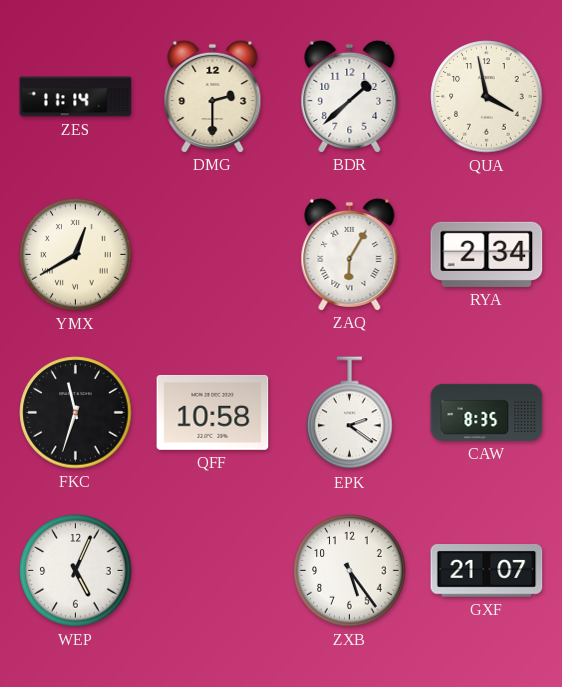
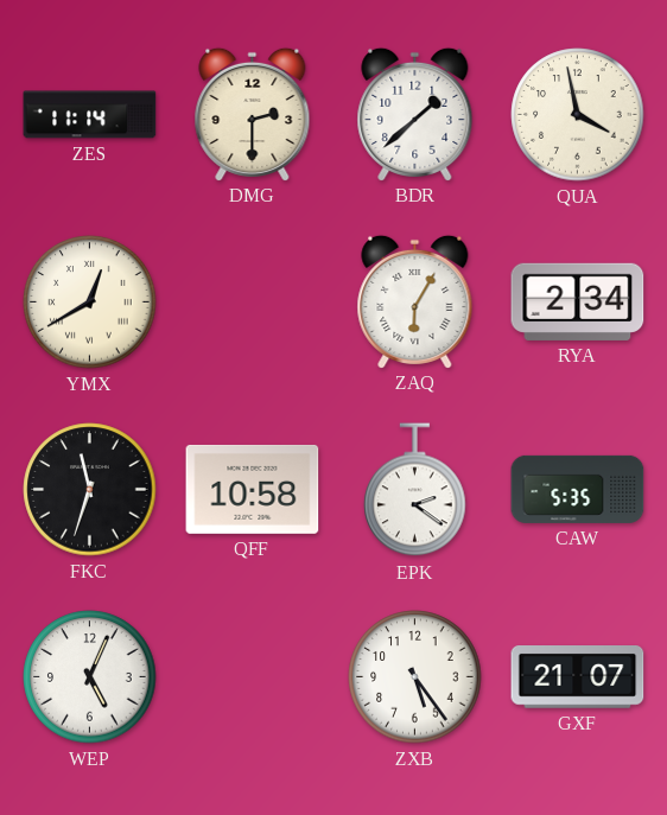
CAW: 8:35 -> 5:35
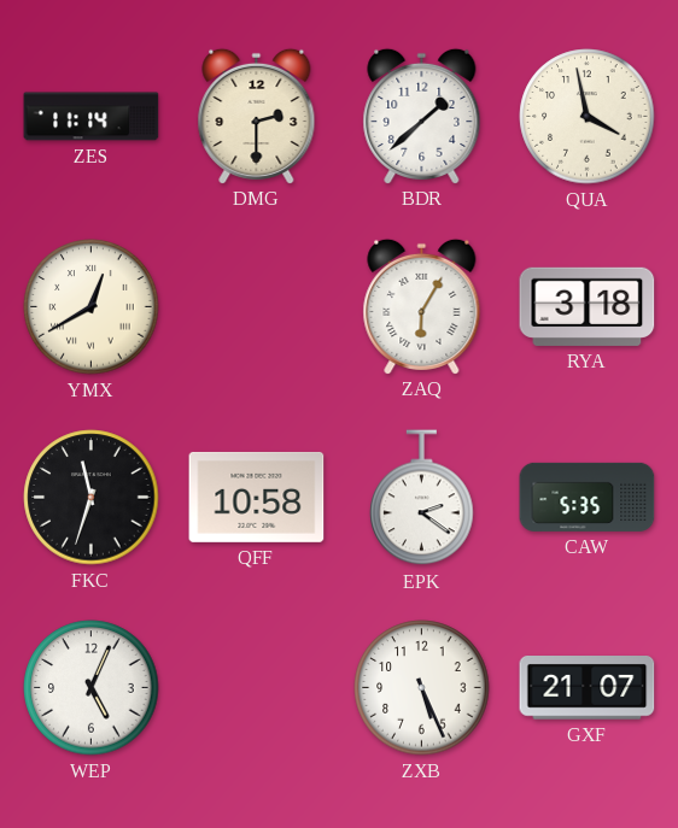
RYA: 2:34 -> 3:18
ZXB: 5:24 -> 5:26
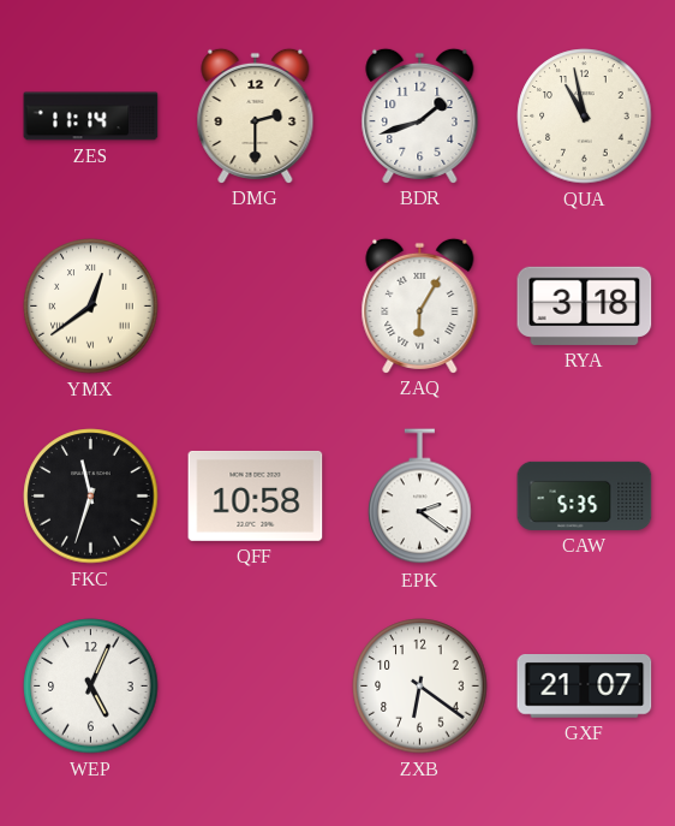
BDR: 1:38 -> 1:42
QUA: 3:58 -> 10:58
YMX: 12:40 -> 12:39
ZXB: 5:26 -> 6:21
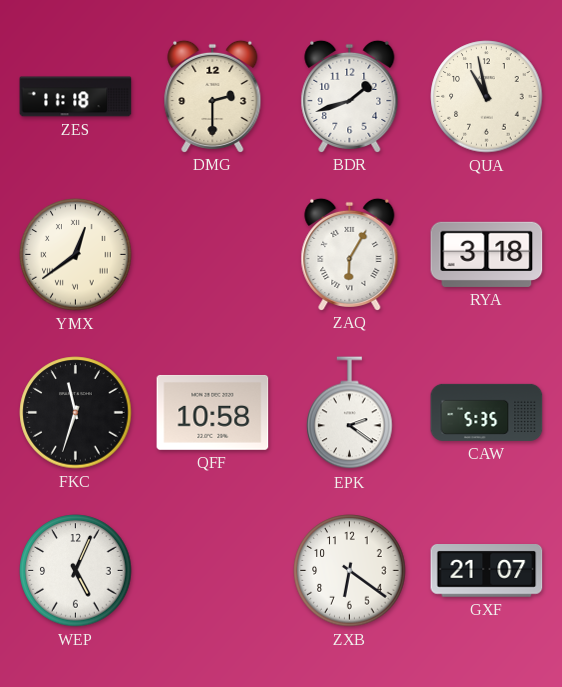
ZES: 11:14 -> 11:18
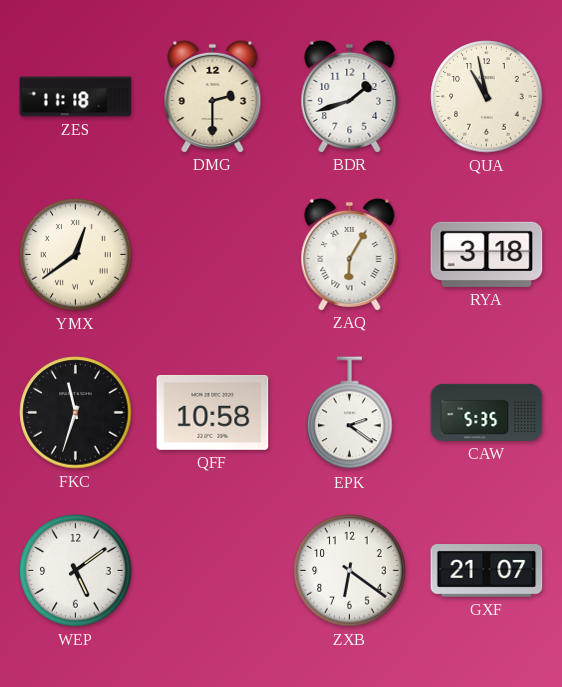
WEP: 5:04 -> 5:09
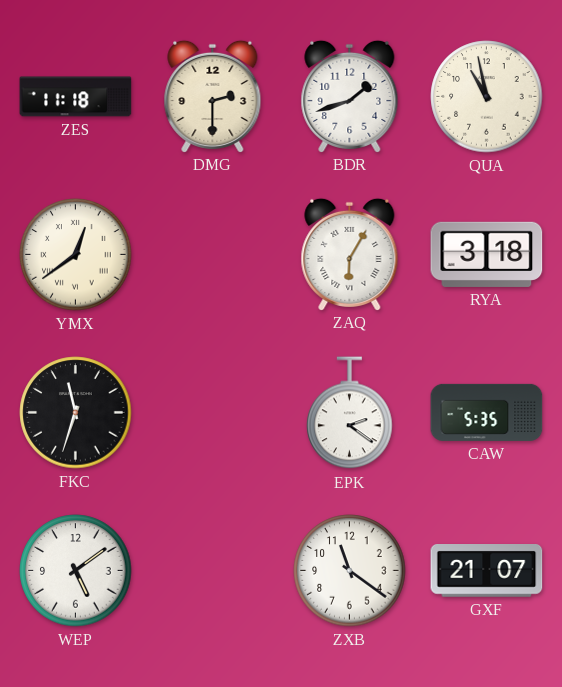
QFF: 10:58 -> none
ZXB: 6:21 -> 11:21
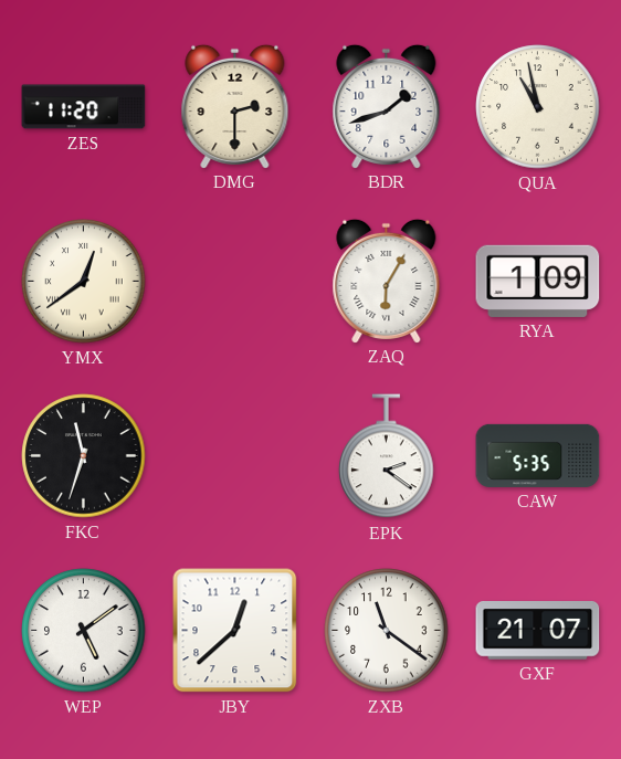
ZES: 11:18 -> 11:20
RYA: 3:18 -> 1:09
JBY: none -> 12:38
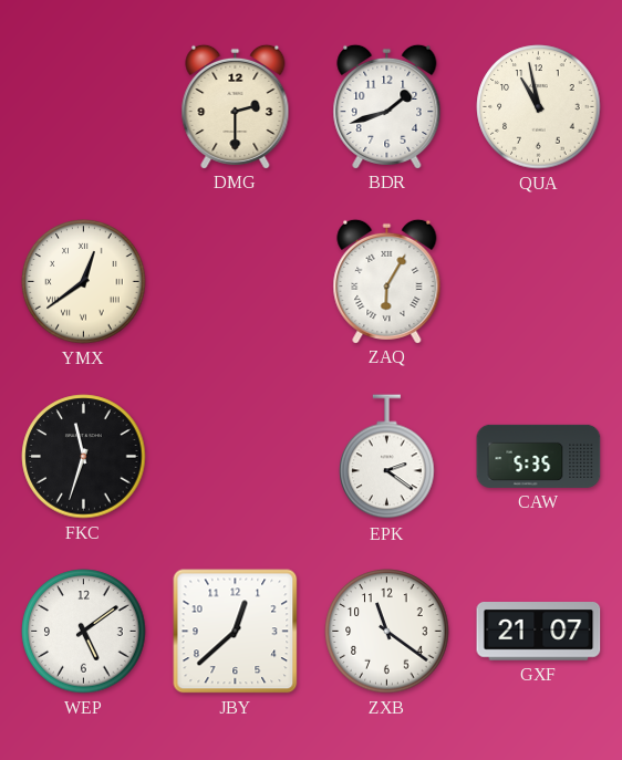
ZES: 11:20 -> none
RYA: 1:09 -> none
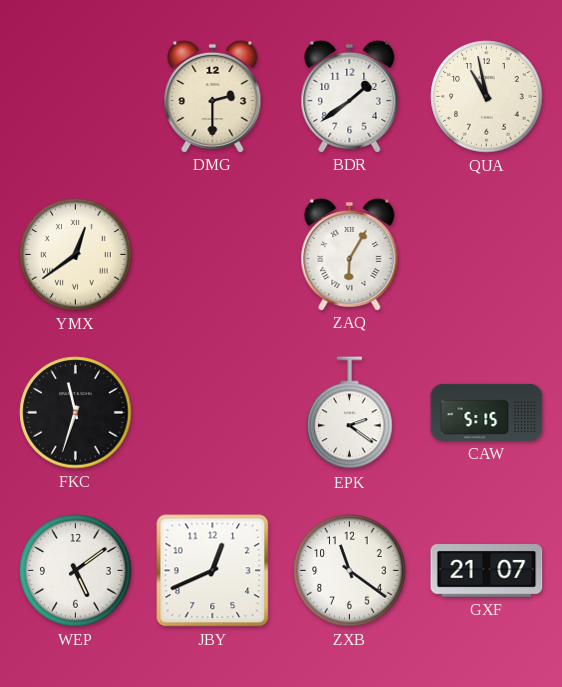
BDR: 1:42 -> 1:39
CAW: 5:35 -> 5:15
JBY: 12:38 -> 12:41
